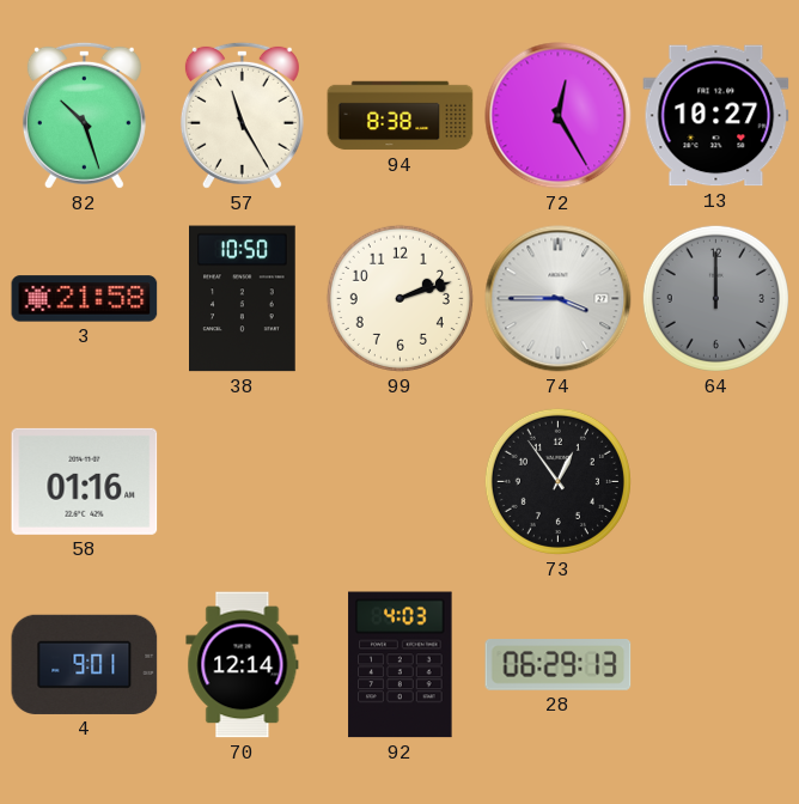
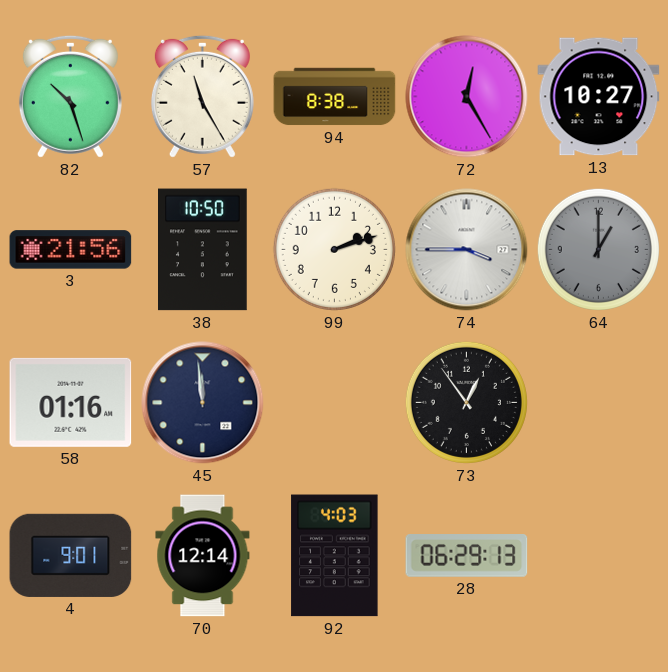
3: 21:58 -> 21:56
64: 12:00 -> 1:00
45: none -> 11:59
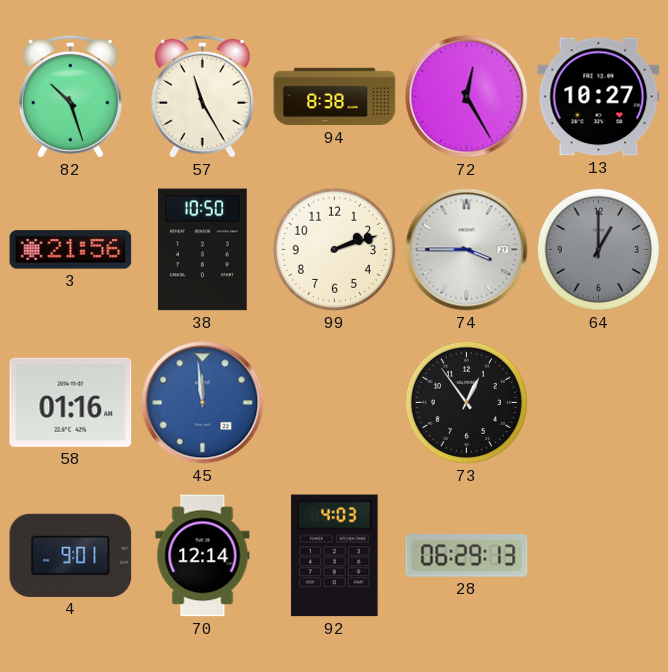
45 dial: navy -> blue
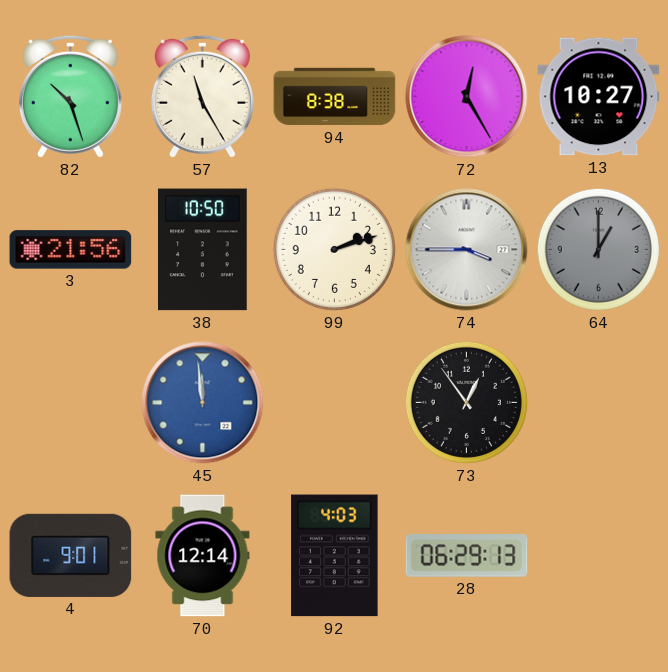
58: 01:16 -> none
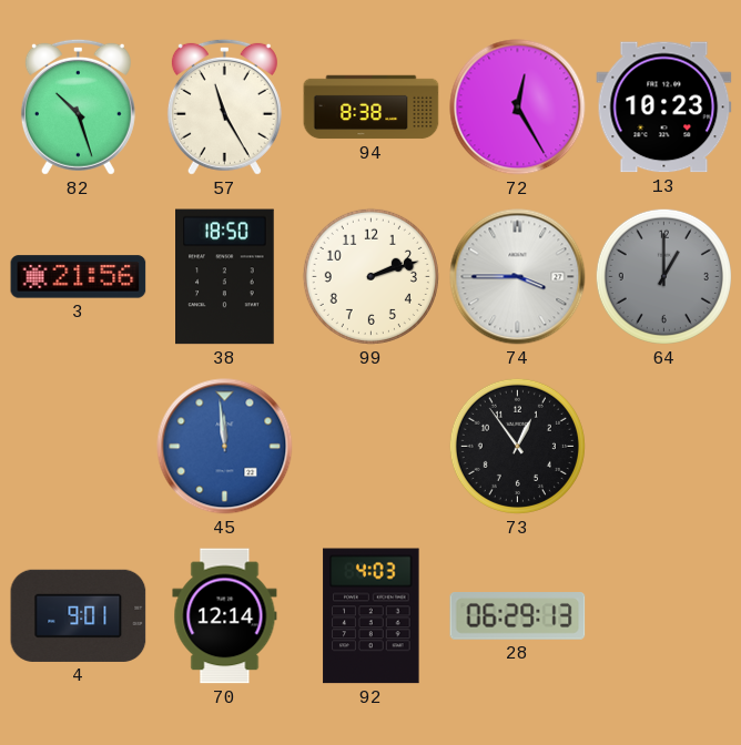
13: 10:27 -> 10:23
38: 10:50 -> 18:50
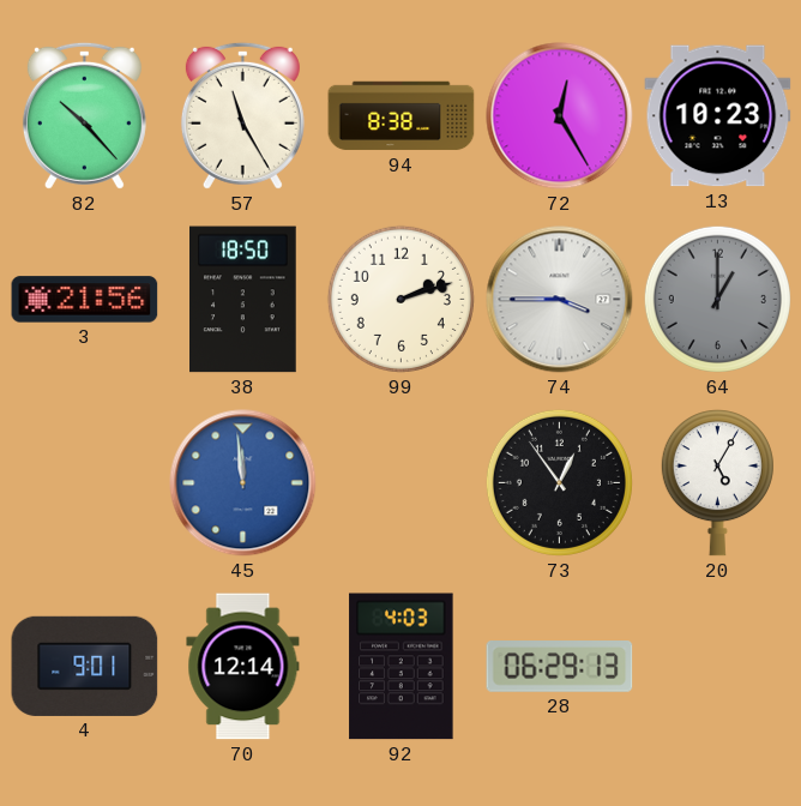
82: 10:27 -> 10:23
20: none -> 5:05
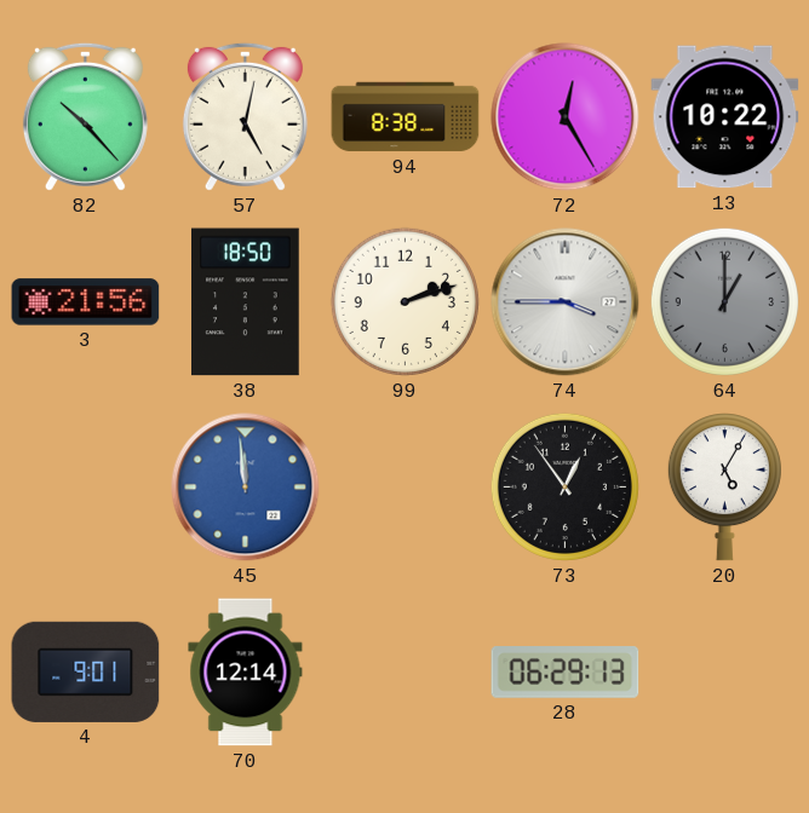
57: 11:25 -> 5:02
13: 10:23 -> 10:22
92: 4:03 -> none
